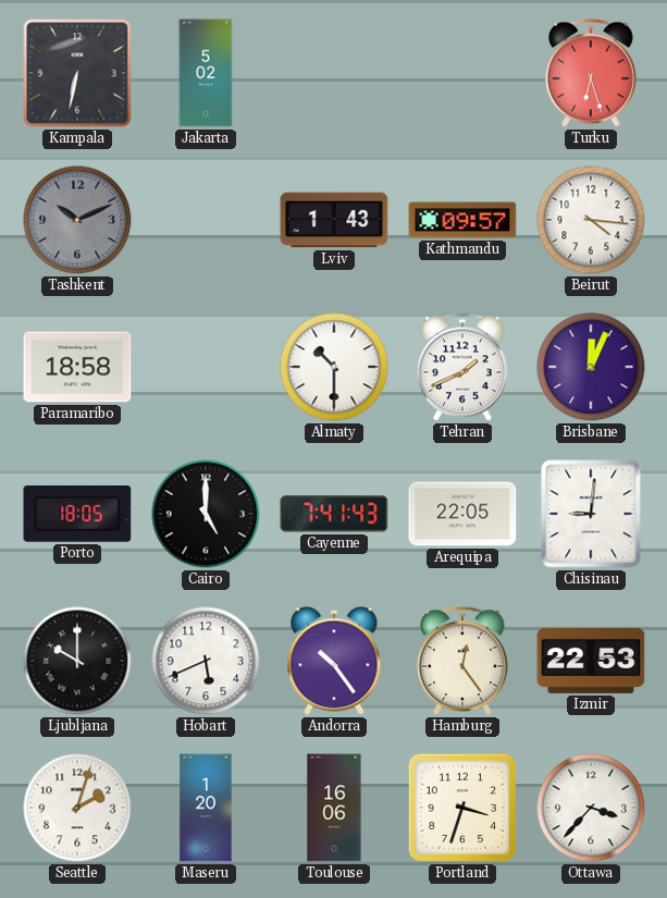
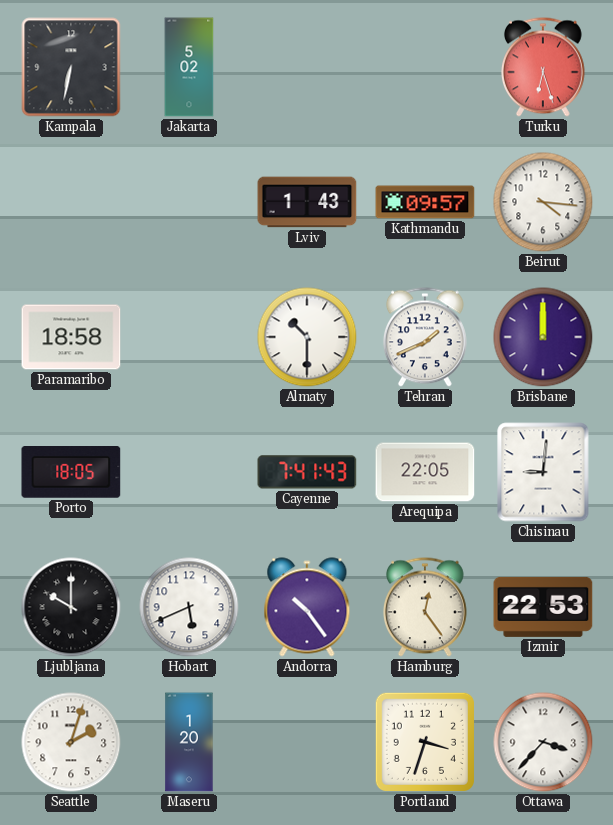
Tashkent: 10:11 -> none
Brisbane: 12:04 -> 12:00
Cairo: 5:00 -> none
Toulouse: 16:06 -> none
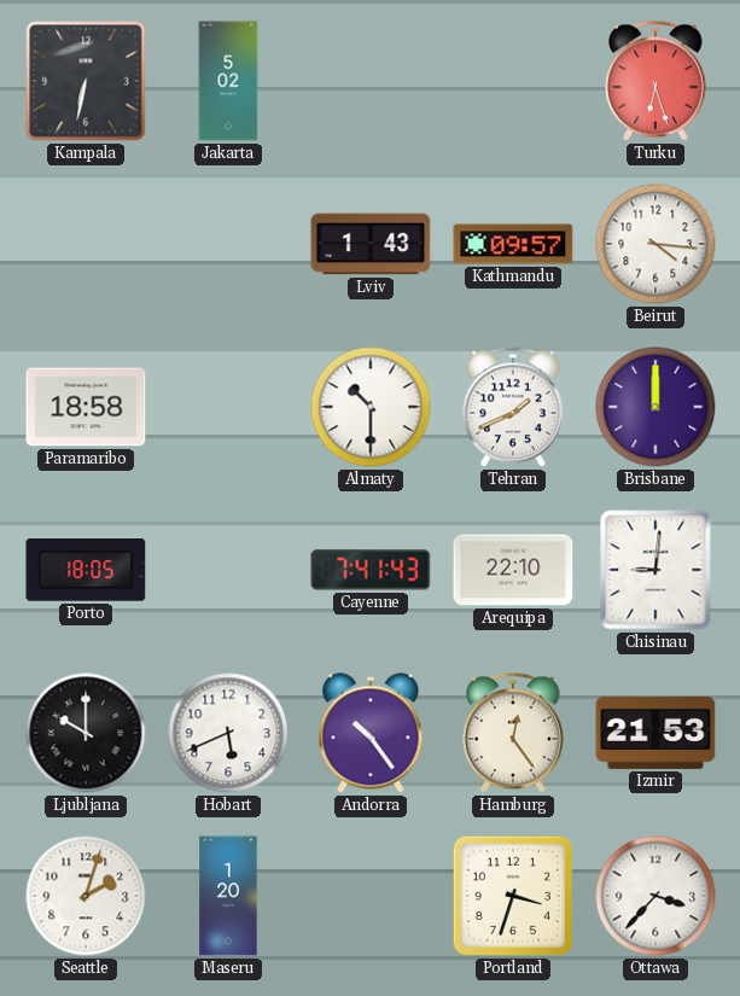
Arequipa: 22:05 -> 22:10
Izmir: 22:53 -> 21:53
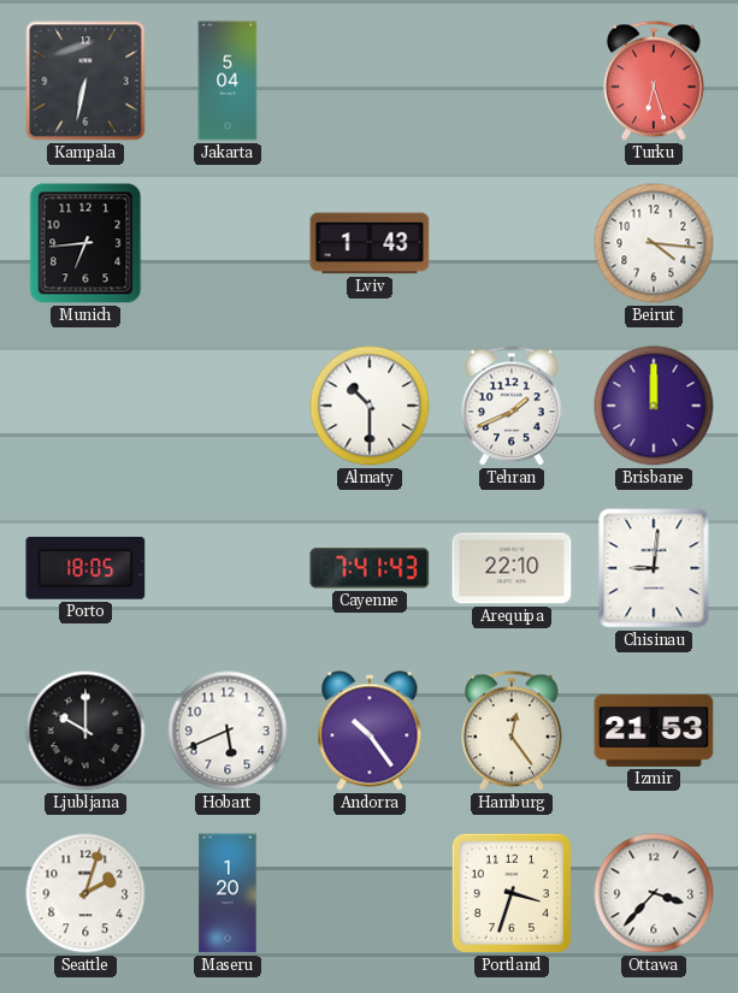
Jakarta: 5:02 -> 5:04
Munich: none -> 6:44
Kathmandu: 09:57 -> none
Paramaribo: 18:58 -> none
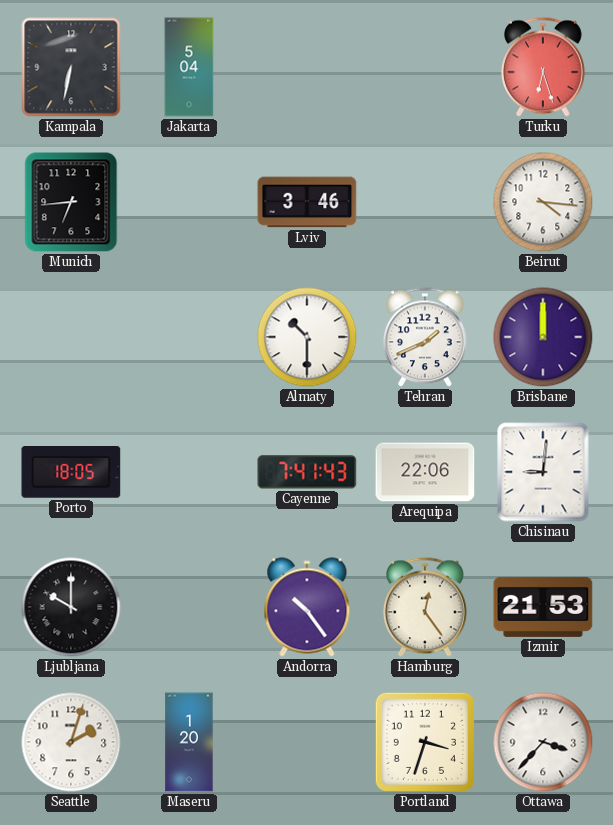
Lviv: 1:43 -> 3:46
Arequipa: 22:10 -> 22:06
Hobart: 5:41 -> none
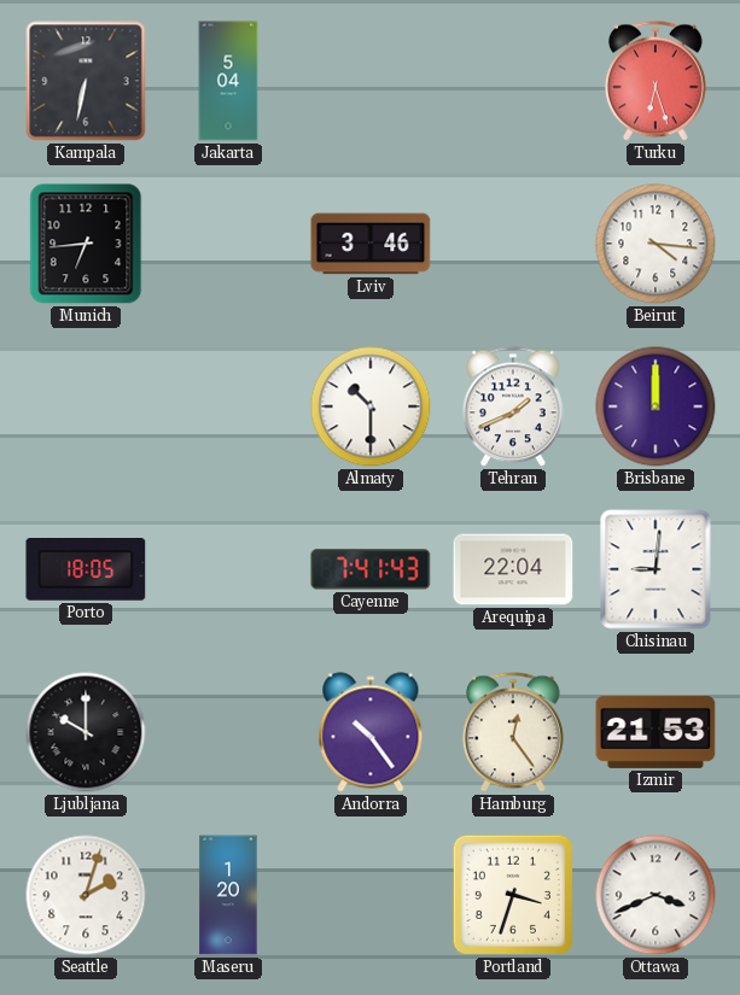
Arequipa: 22:06 -> 22:04
Ottawa: 3:37 -> 3:41
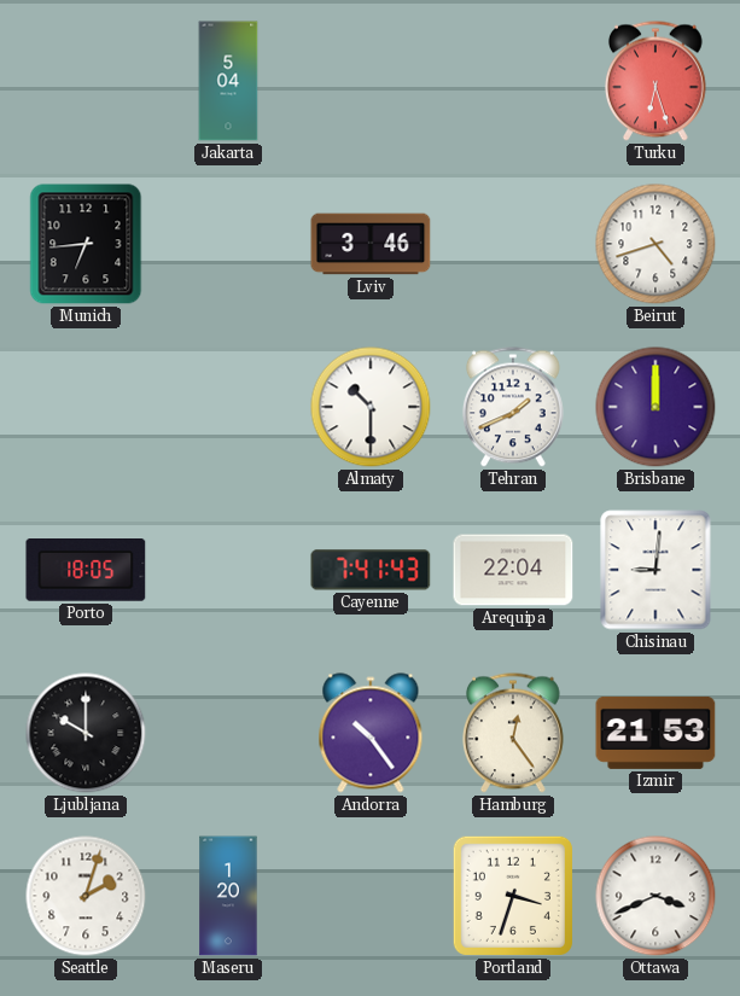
Kampala: 6:32 -> none
Beirut: 4:16 -> 4:42
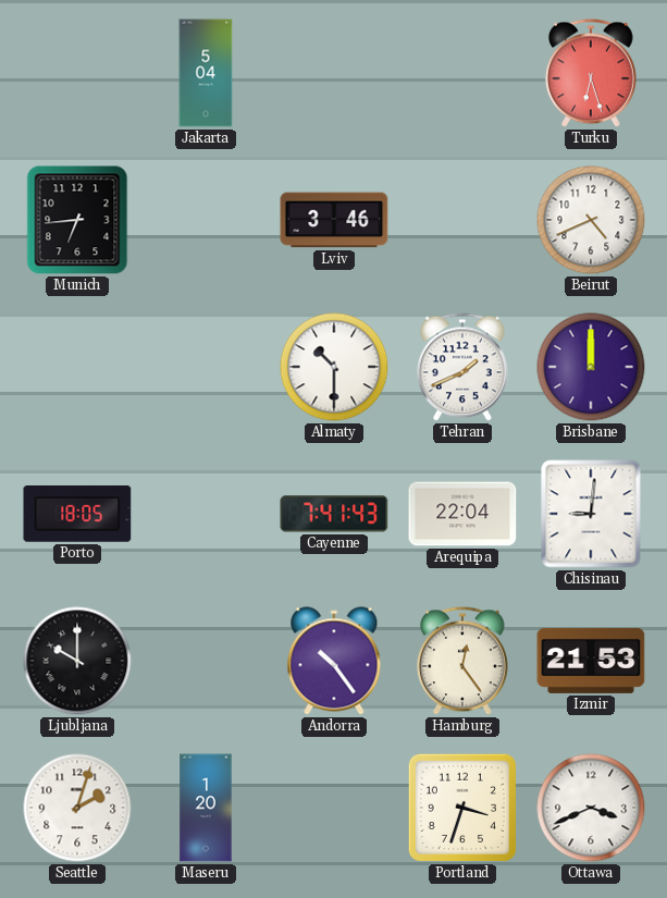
Beirut: 4:42 -> 4:41
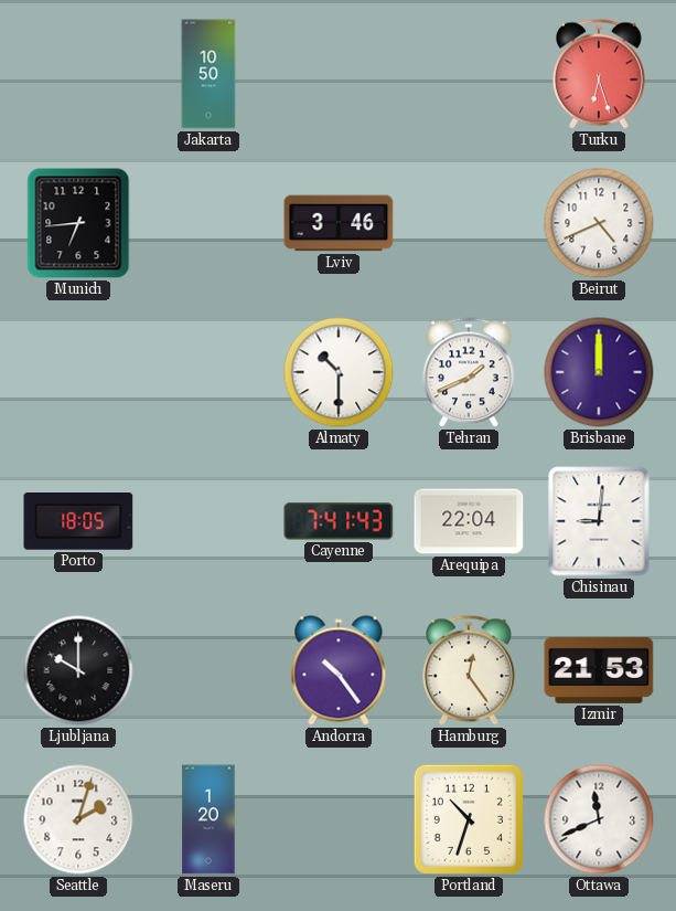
Jakarta: 5:04 -> 10:50
Portland: 3:33 -> 10:33
Ottawa: 3:41 -> 11:41
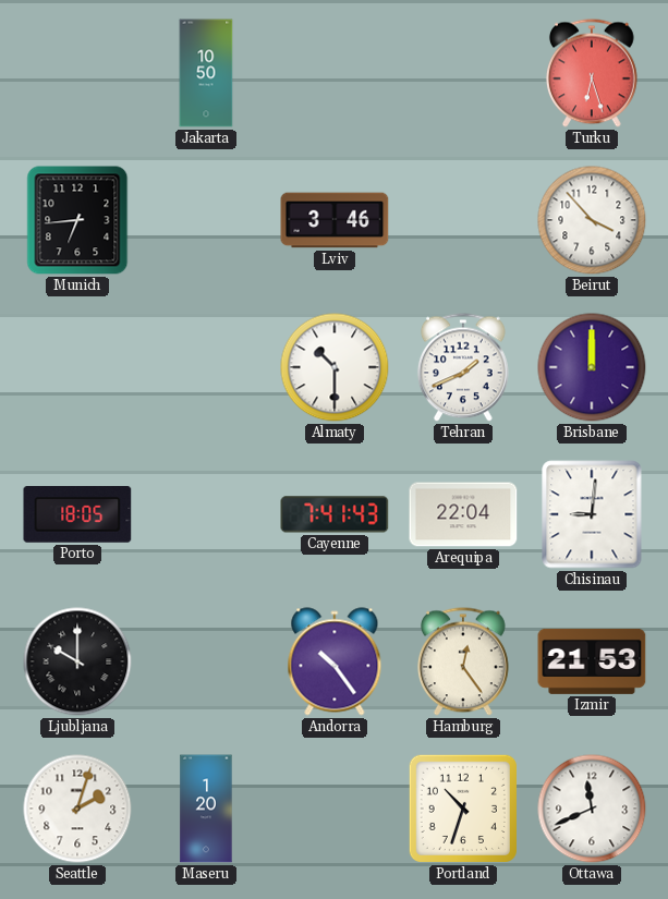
Beirut: 4:41 -> 3:53
